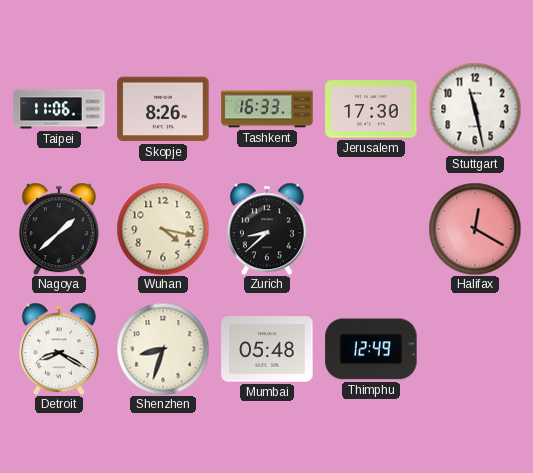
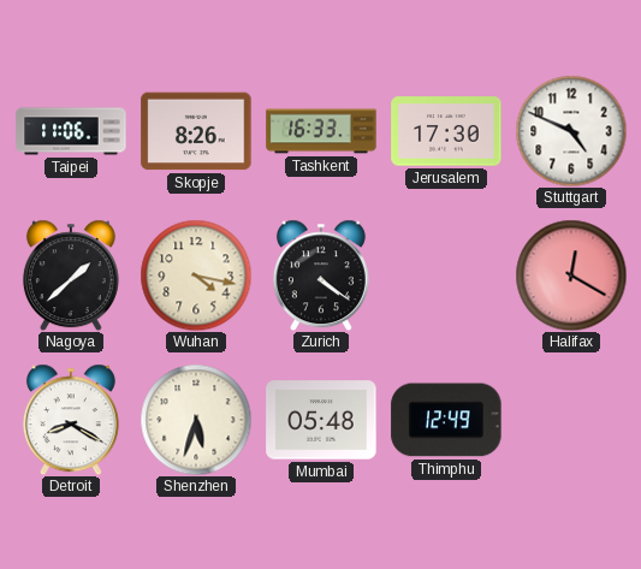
Stuttgart: 11:28 -> 4:49
Zurich: 8:38 -> 4:21
Shenzhen: 8:33 -> 5:33
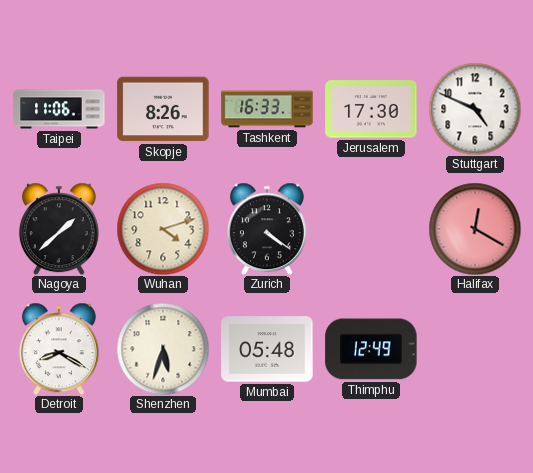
Wuhan: 4:17 -> 4:12
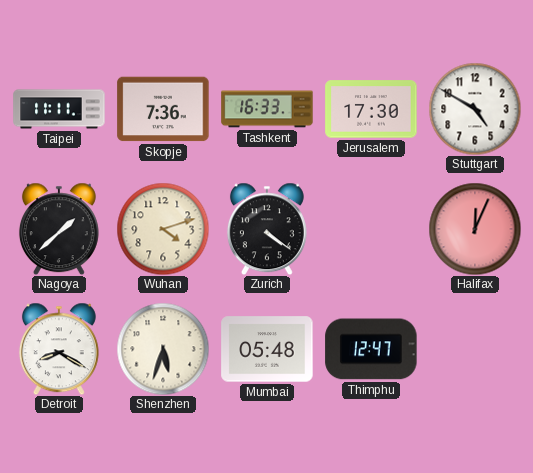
Taipei: 11:06 -> 11:11
Skopje: 8:26 -> 7:36
Stuttgart: 4:49 -> 4:50
Halifax: 12:20 -> 12:04
Thimphu: 12:49 -> 12:47
